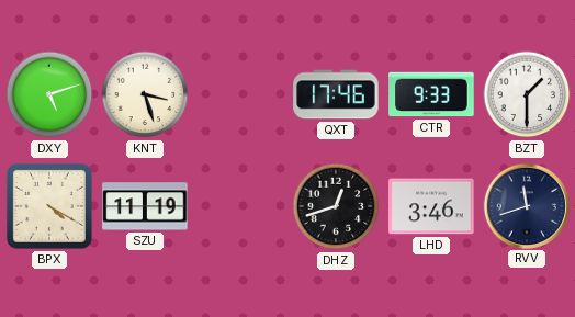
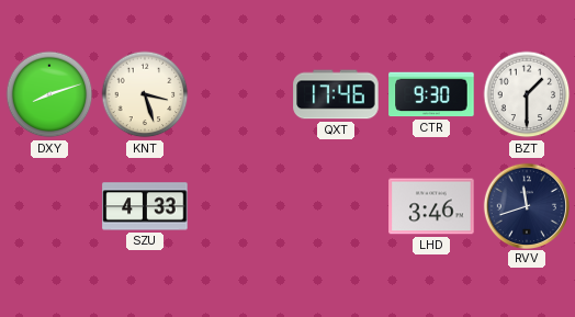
DXY: 5:12 -> 8:12
CTR: 9:33 -> 9:30
BPX: 4:20 -> none
SZU: 11:19 -> 4:33
DHZ: 12:42 -> none
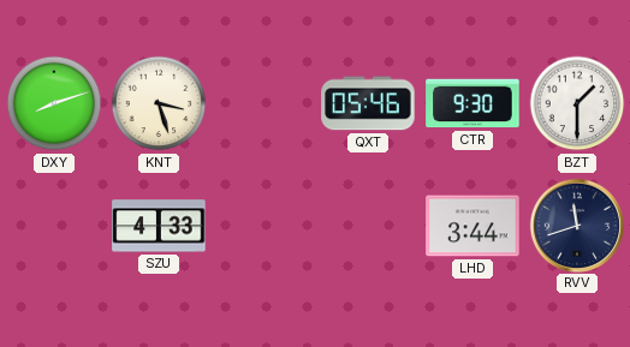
QXT: 17:46 -> 05:46
LHD: 3:46 -> 3:44
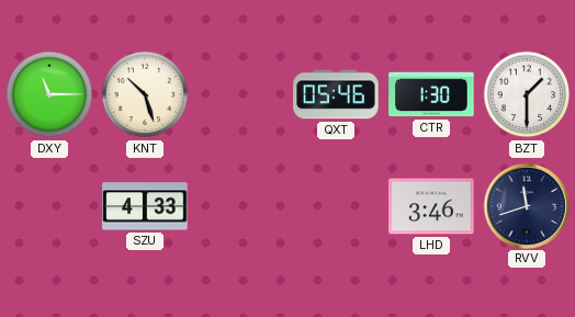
DXY: 8:12 -> 11:15
KNT: 3:27 -> 10:27
CTR: 9:30 -> 1:30
LHD: 3:44 -> 3:46
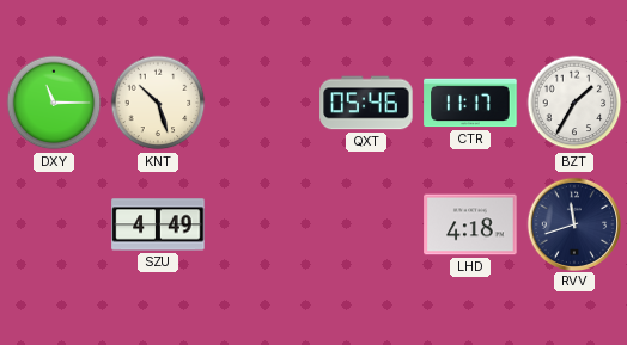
CTR: 1:30 -> 11:17
BZT: 1:30 -> 1:35
SZU: 4:33 -> 4:49
LHD: 3:46 -> 4:18
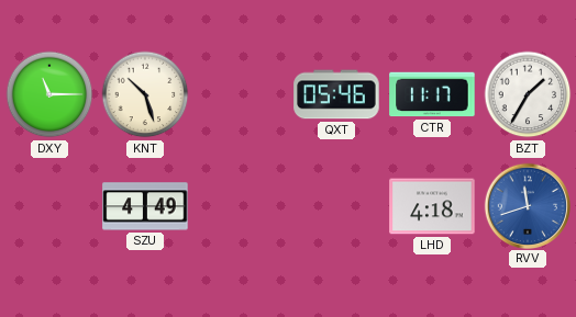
RVV dial: navy -> blue
